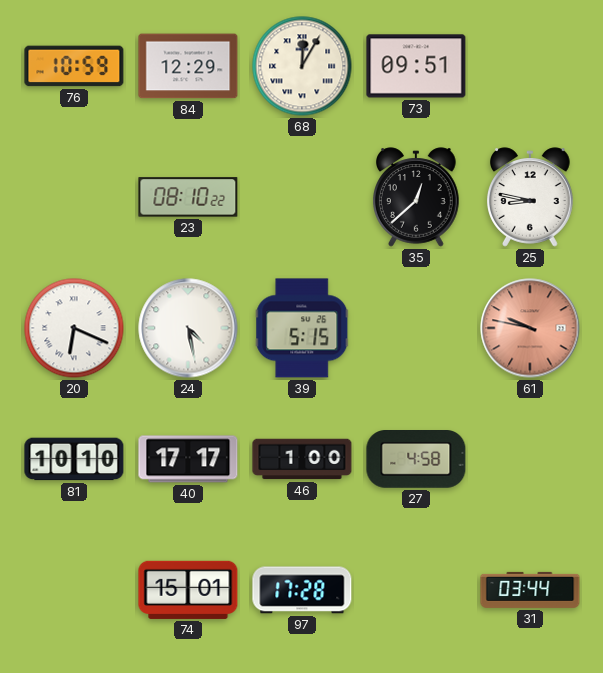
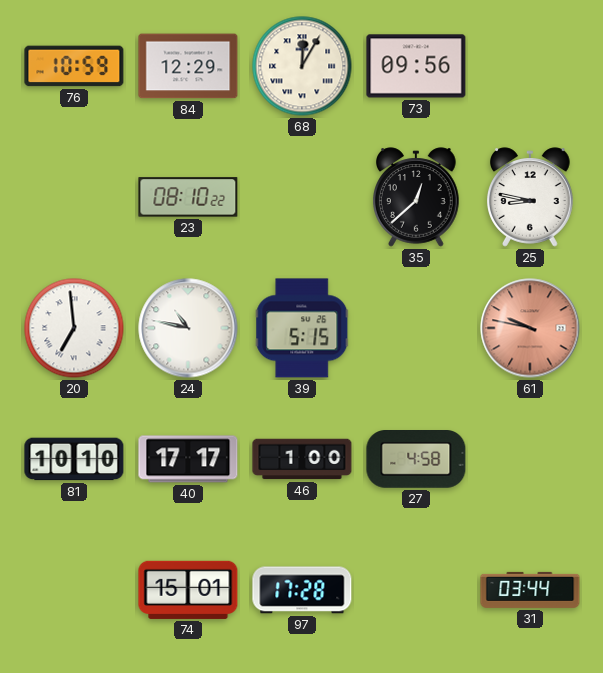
73: 09:51 -> 09:56
20: 6:19 -> 6:59
24: 4:28 -> 10:47
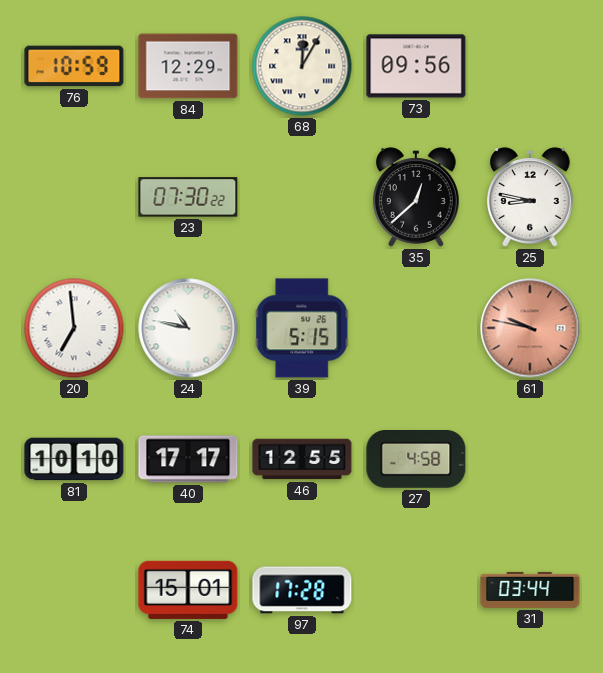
23: 08:10 -> 07:30
46: 1:00 -> 12:55
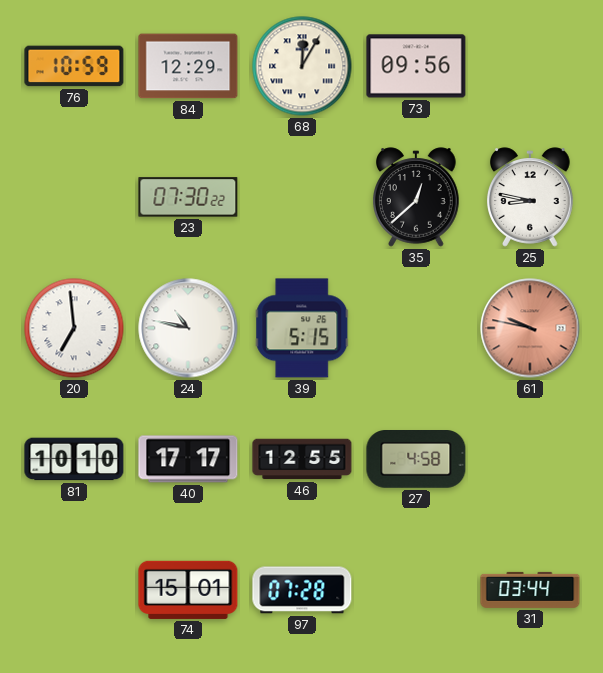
97: 17:28 -> 07:28
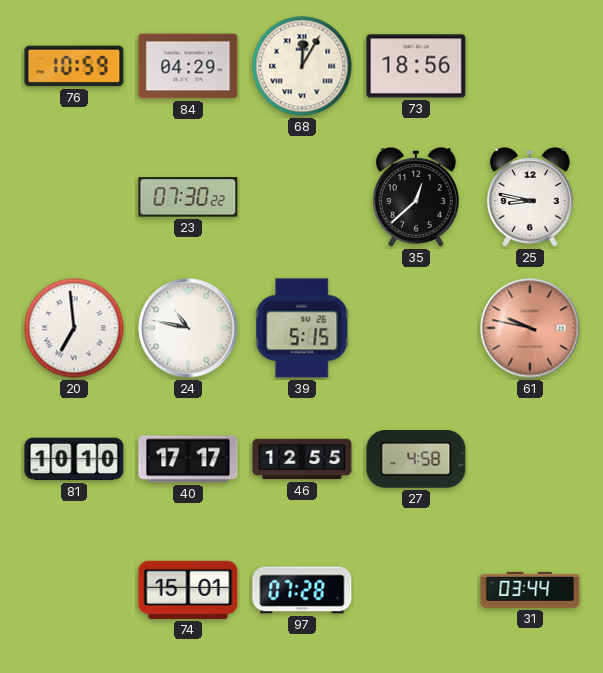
84: 12:29 -> 04:29
73: 09:56 -> 18:56
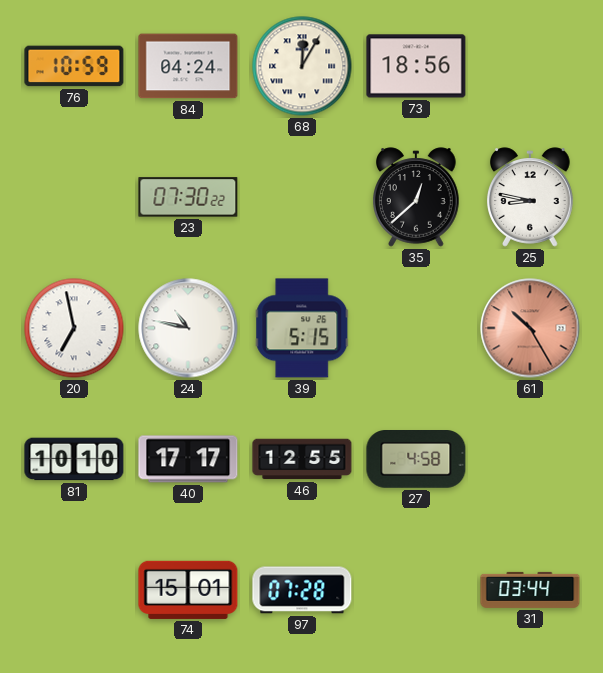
84: 04:29 -> 04:24
20: 6:59 -> 6:58
61: 9:47 -> 10:25
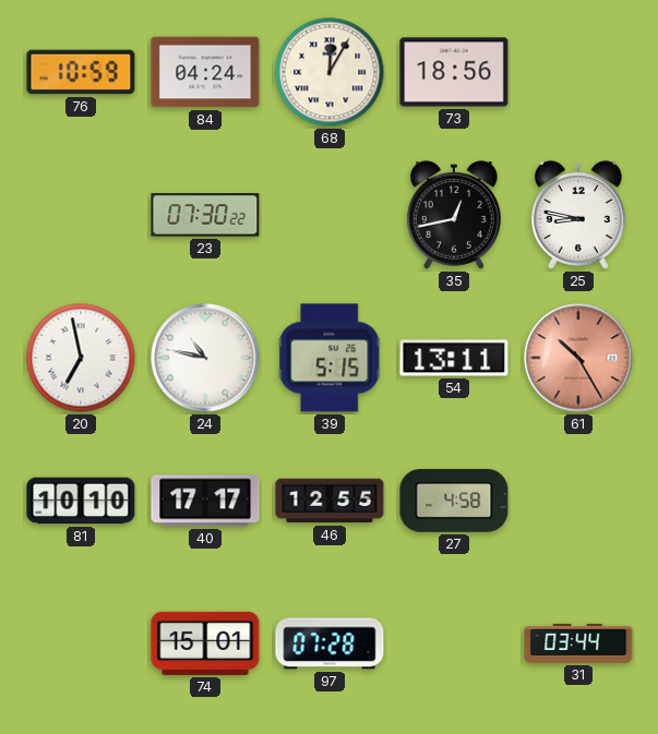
35: 12:38 -> 12:43
54: none -> 13:11
